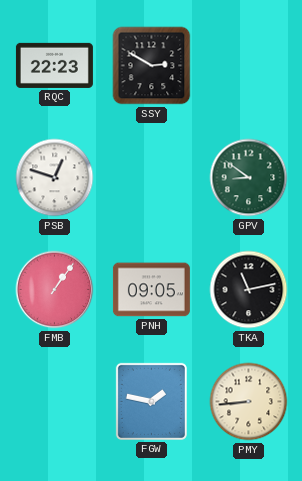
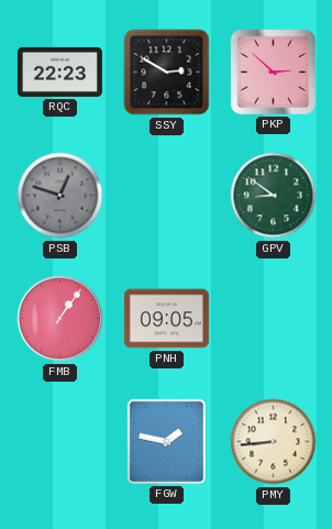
PKP: none -> 2:52
PSB dial: white -> grey
TKA: 11:13 -> none
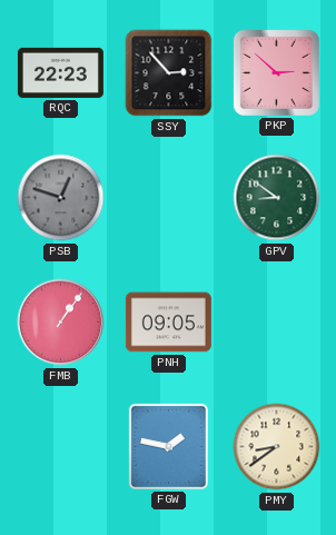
SSY: 2:50 -> 2:53
PMY: 8:44 -> 8:39
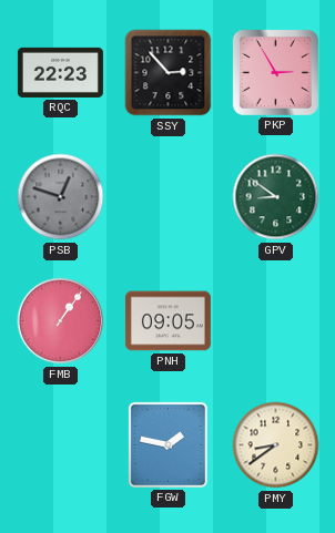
PKP: 2:52 -> 2:55
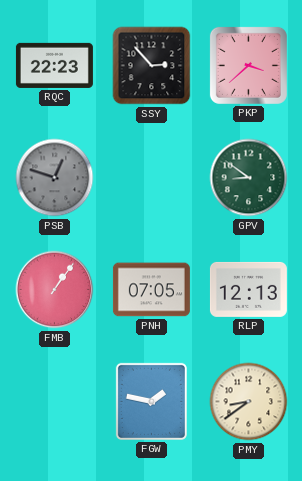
PKP: 2:55 -> 3:38
PNH: 09:05 -> 07:05
RLP: none -> 12:13
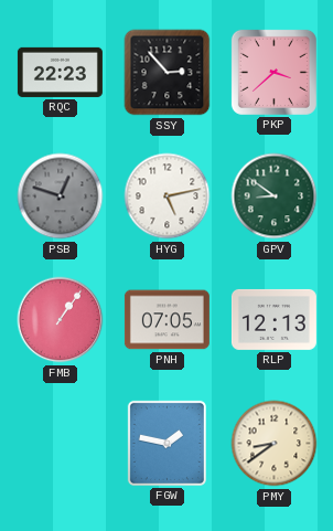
HYG: none -> 5:13
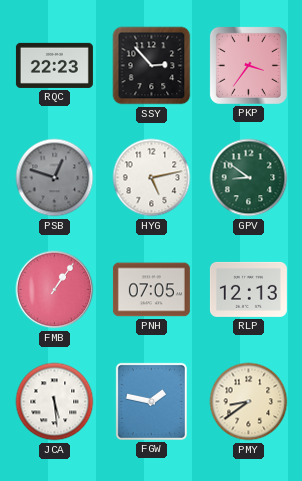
PKP: 3:38 -> 3:36
JCA: none -> 5:29
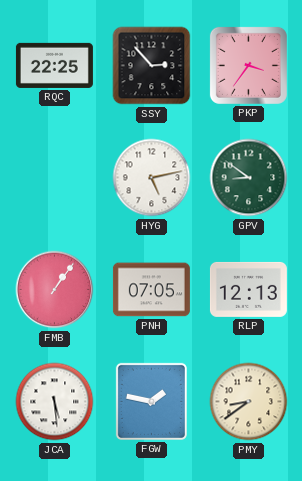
RQC: 22:23 -> 22:25
PSB: 12:48 -> none
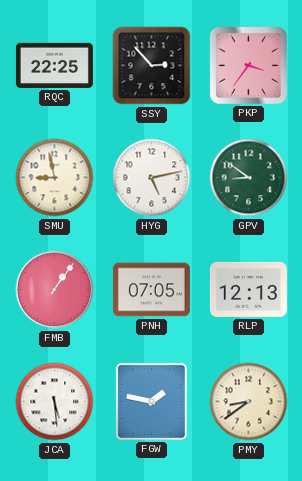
SMU: none -> 8:58
